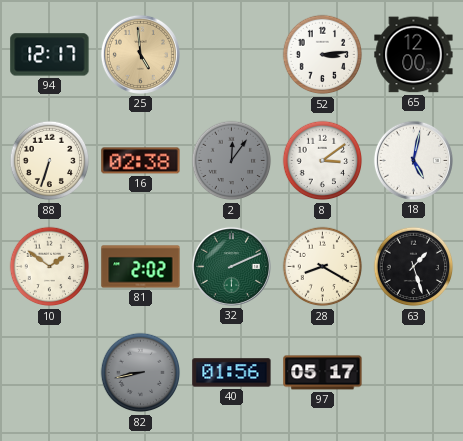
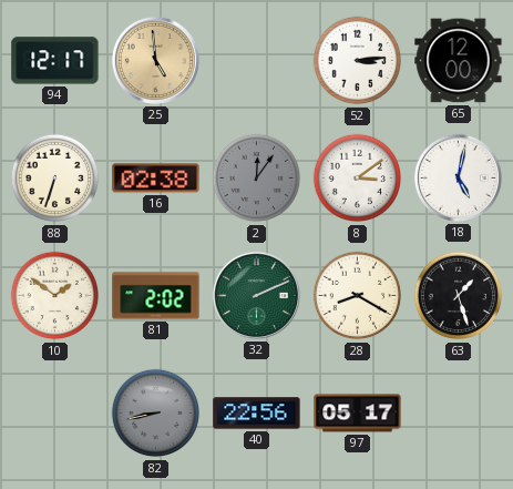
40: 01:56 -> 22:56
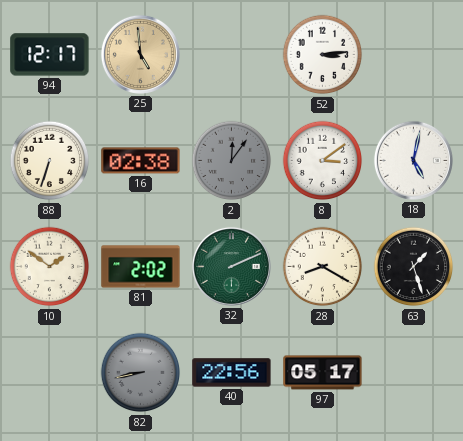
65: 12:00 -> none
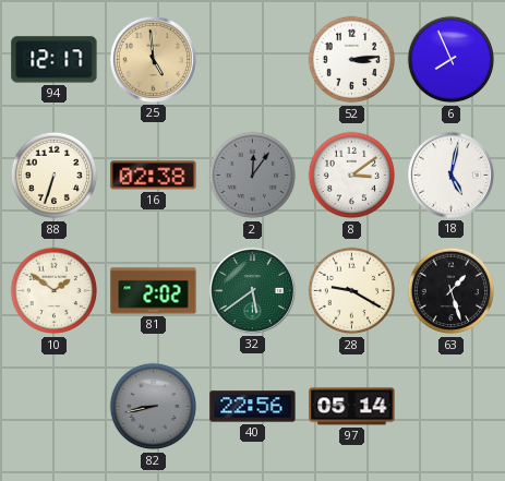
6: none -> 7:56
32: 2:11 -> 5:39
28: 8:20 -> 9:20
97: 05:17 -> 05:14
